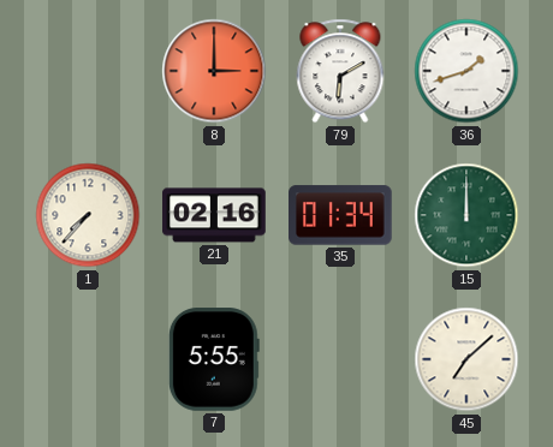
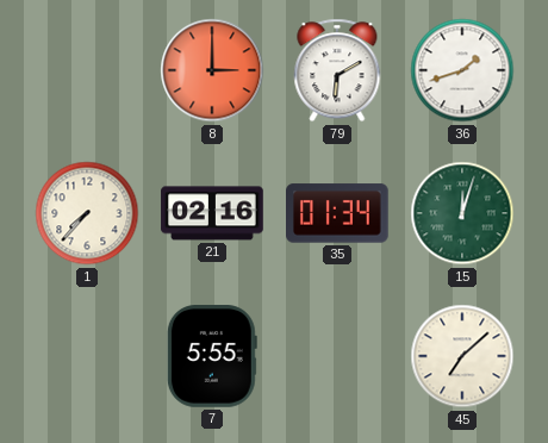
15: 12:00 -> 12:03
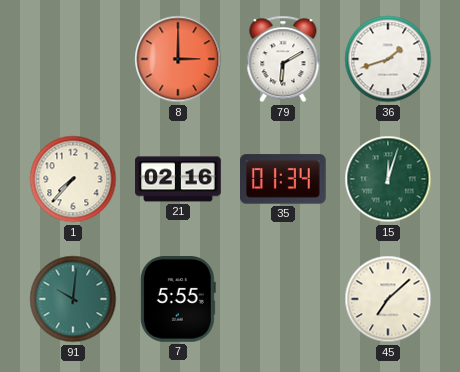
91: none -> 10:01
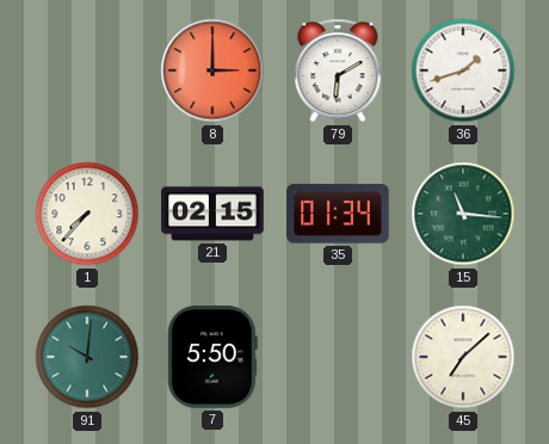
21: 02:16 -> 02:15
15: 12:03 -> 11:16
7: 5:55 -> 5:50
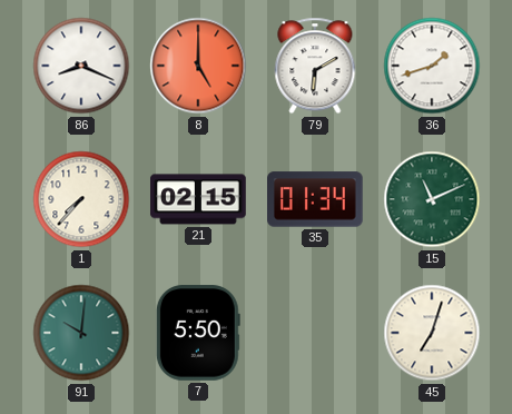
86: none -> 8:19
8: 3:00 -> 5:00
15: 11:16 -> 11:11
45: 7:08 -> 7:03
